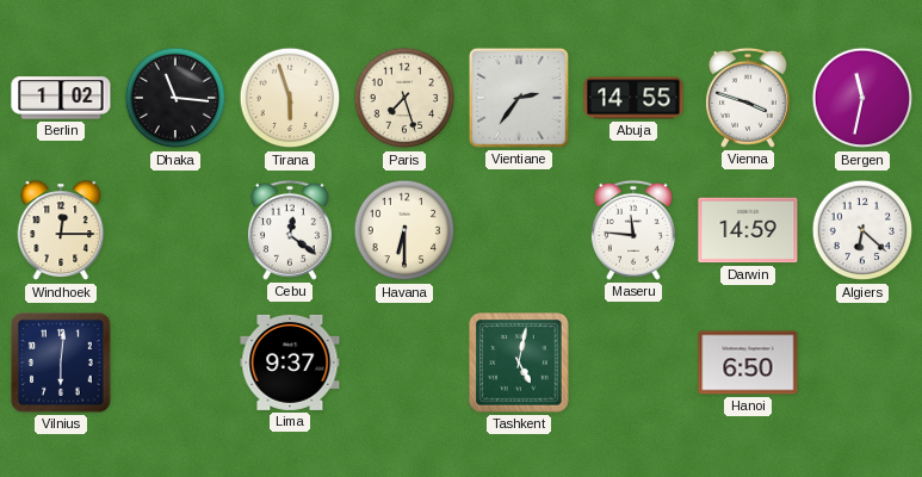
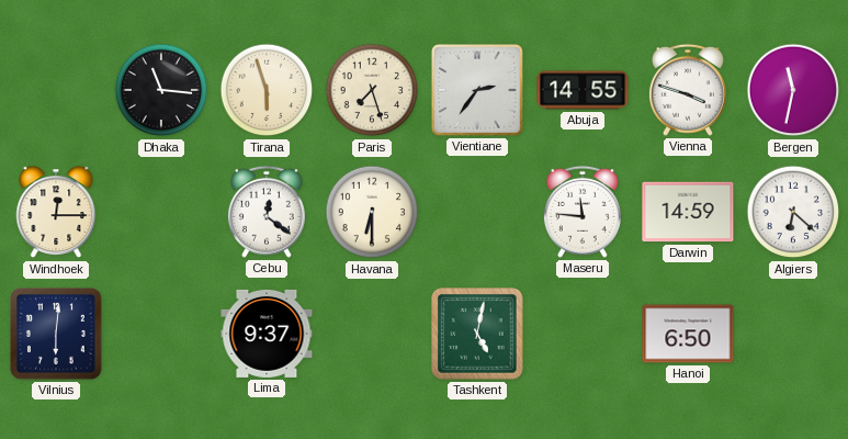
Berlin: 1:02 -> none
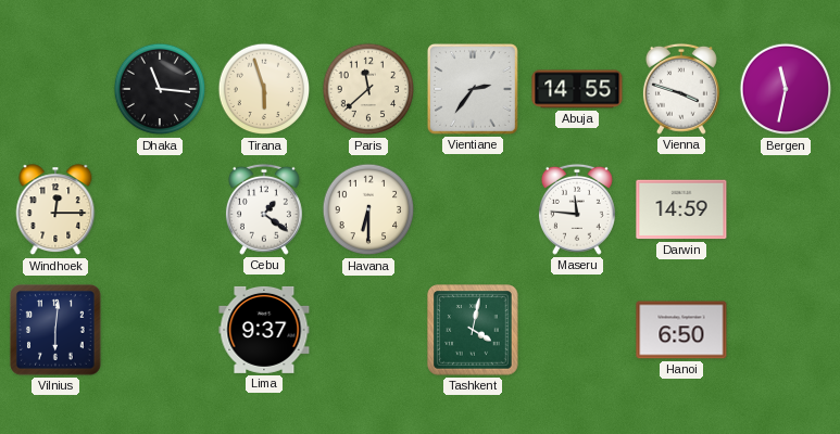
Paris: 7:27 -> 11:38
Cebu: 12:21 -> 1:21
Algiers: 6:22 -> none
Tashkent: 5:02 -> 4:02
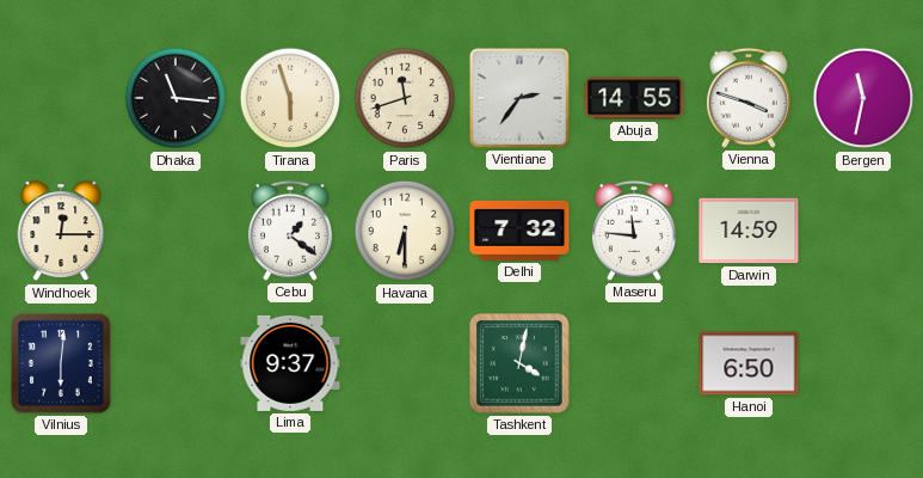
Paris: 11:38 -> 11:42
Delhi: none -> 7:32
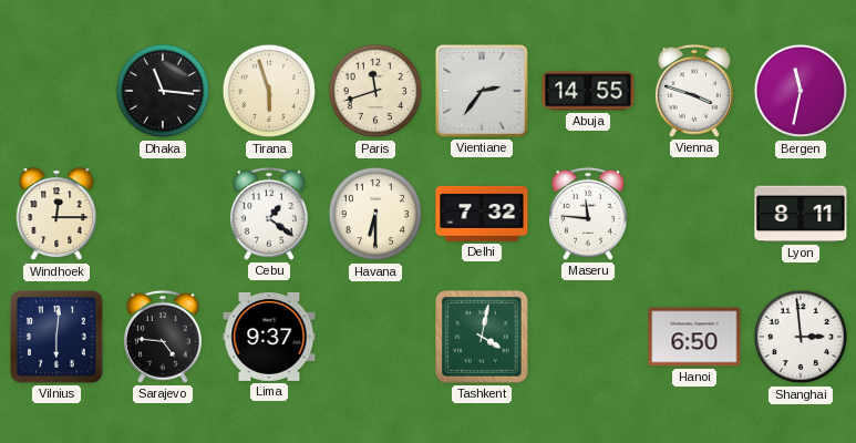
Darwin: 14:59 -> none
Lyon: none -> 8:11
Sarajevo: none -> 4:46
Shanghai: none -> 2:59
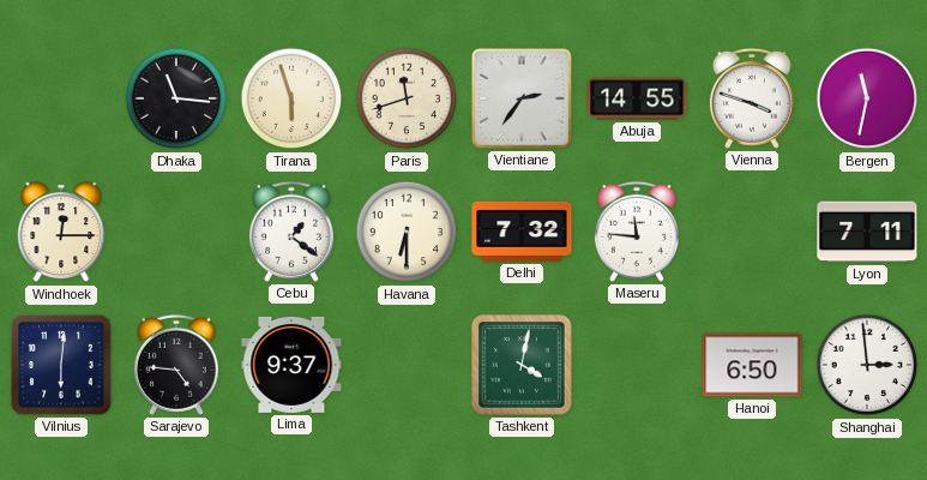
Lyon: 8:11 -> 7:11
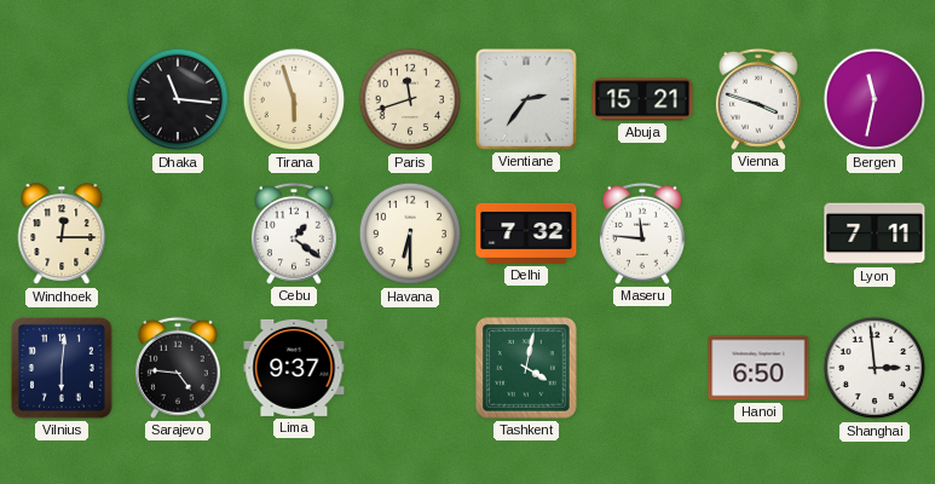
Abuja: 14:55 -> 15:21
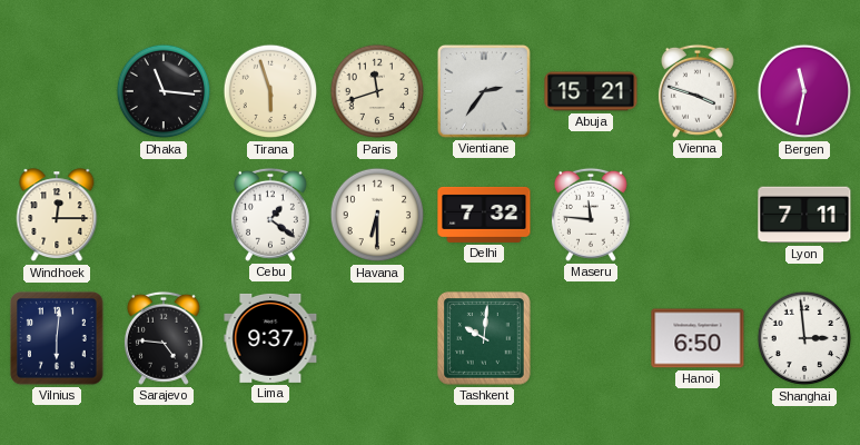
Tashkent: 4:02 -> 10:01
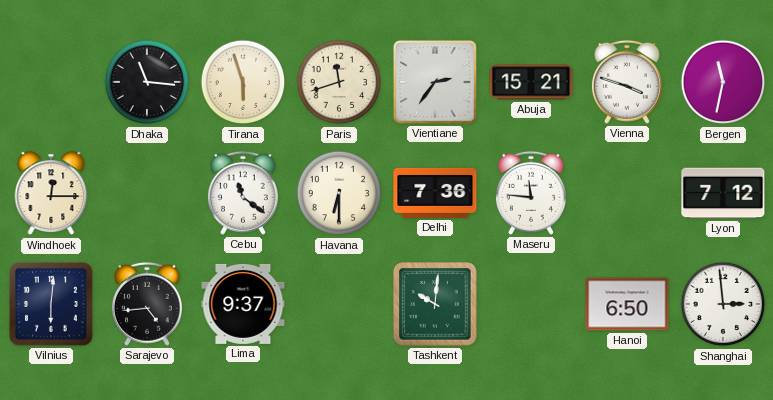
Cebu: 1:21 -> 11:21
Delhi: 7:32 -> 7:36
Lyon: 7:11 -> 7:12
Sarajevo: 4:46 -> 4:44
